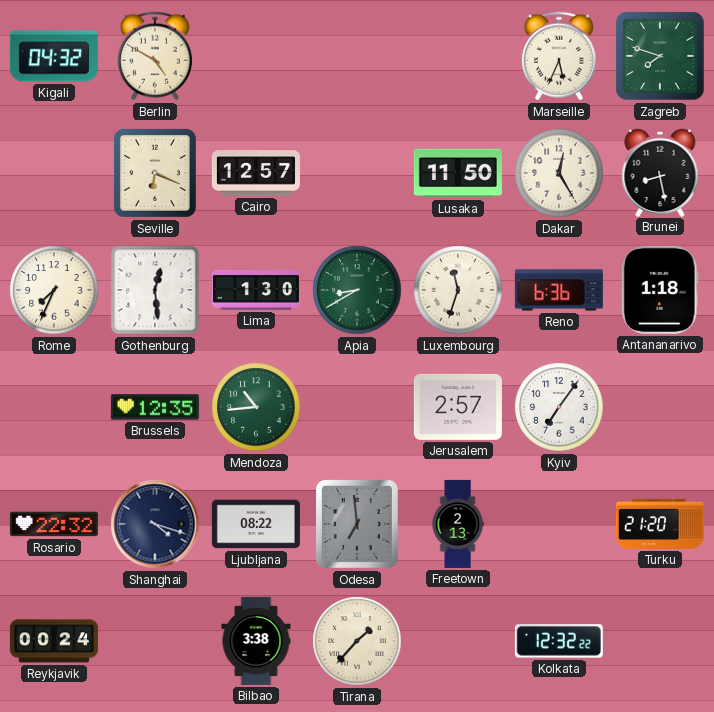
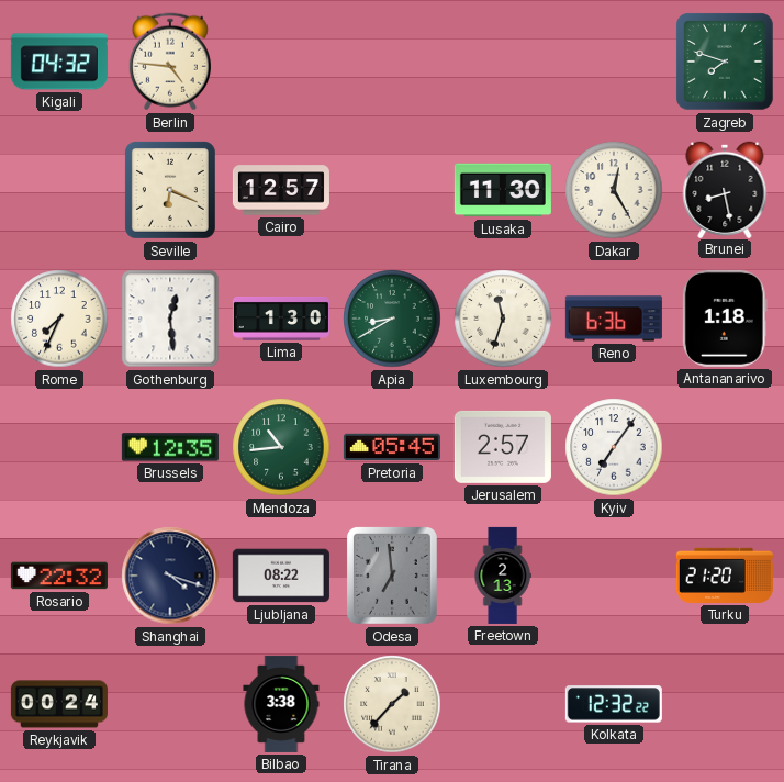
Berlin: 4:50 -> 4:46
Marseille: 5:34 -> none
Lusaka: 11:50 -> 11:30
Pretoria: none -> 05:45
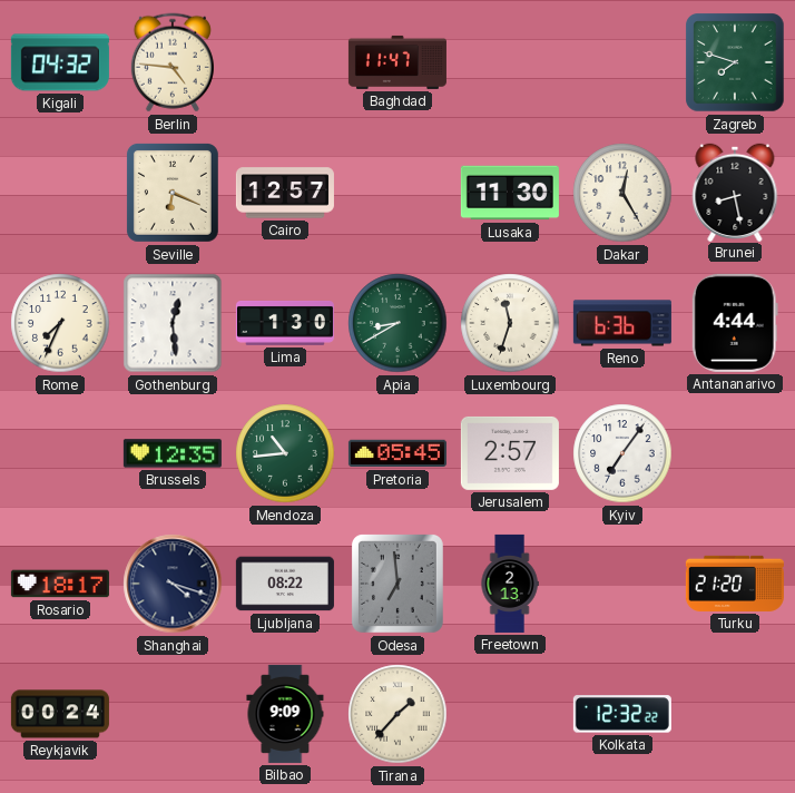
Baghdad: none -> 11:47
Antananarivo: 1:18 -> 4:44
Rosario: 22:32 -> 18:17
Bilbao: 3:38 -> 9:09
